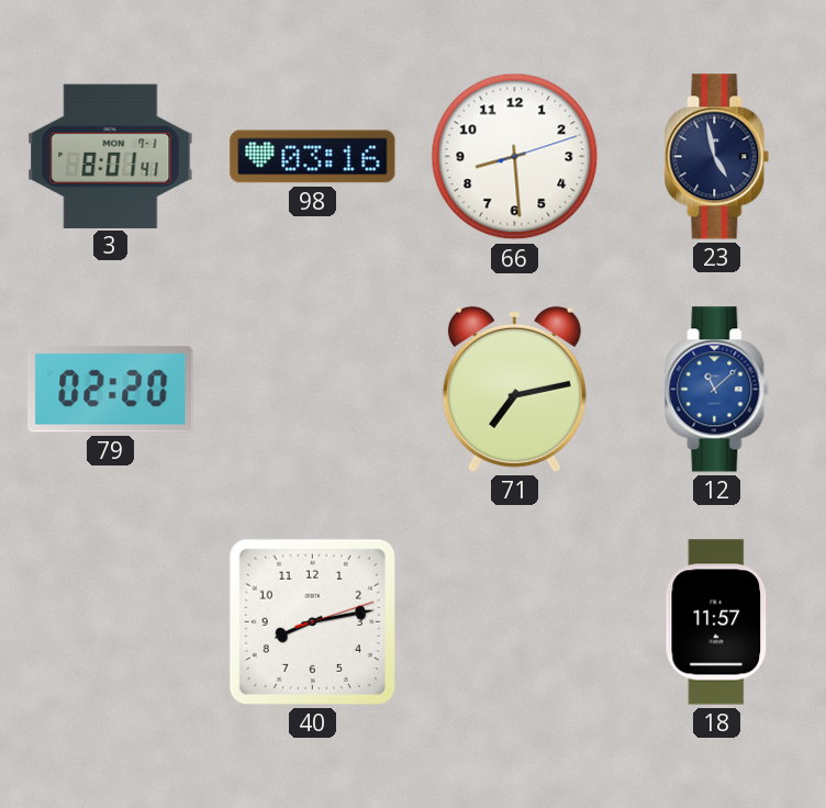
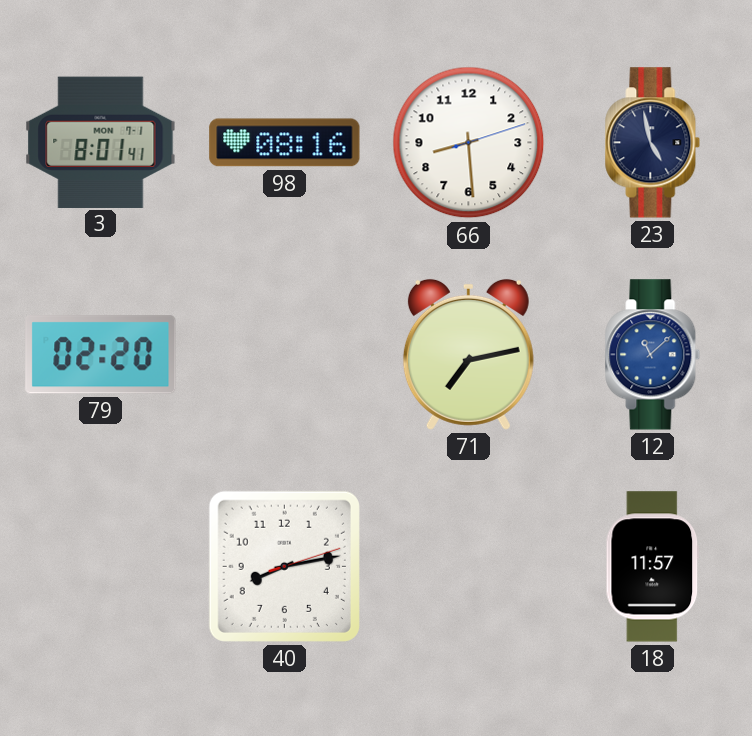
98: 03:16 -> 08:16
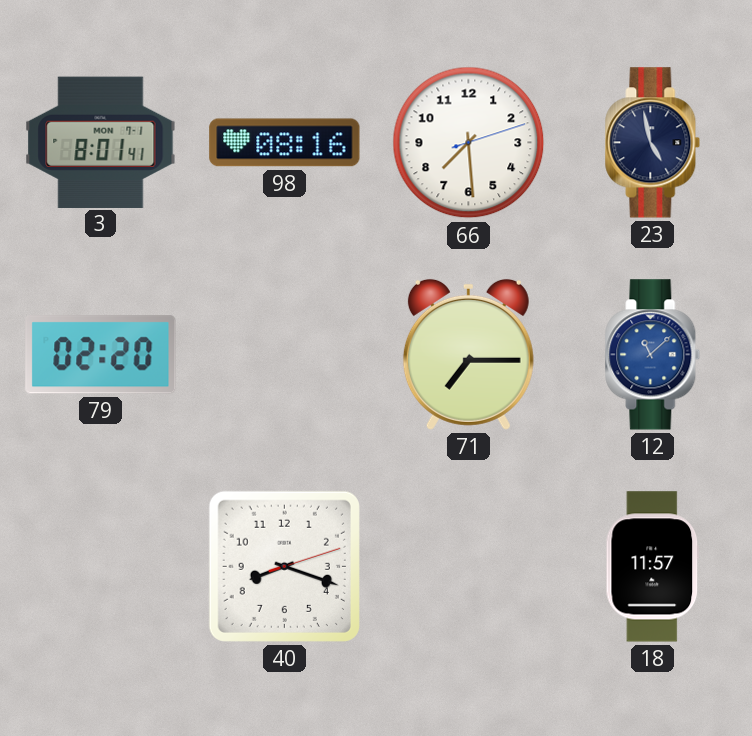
66: 8:29 -> 7:29
71: 7:13 -> 7:15
40: 8:13 -> 8:18
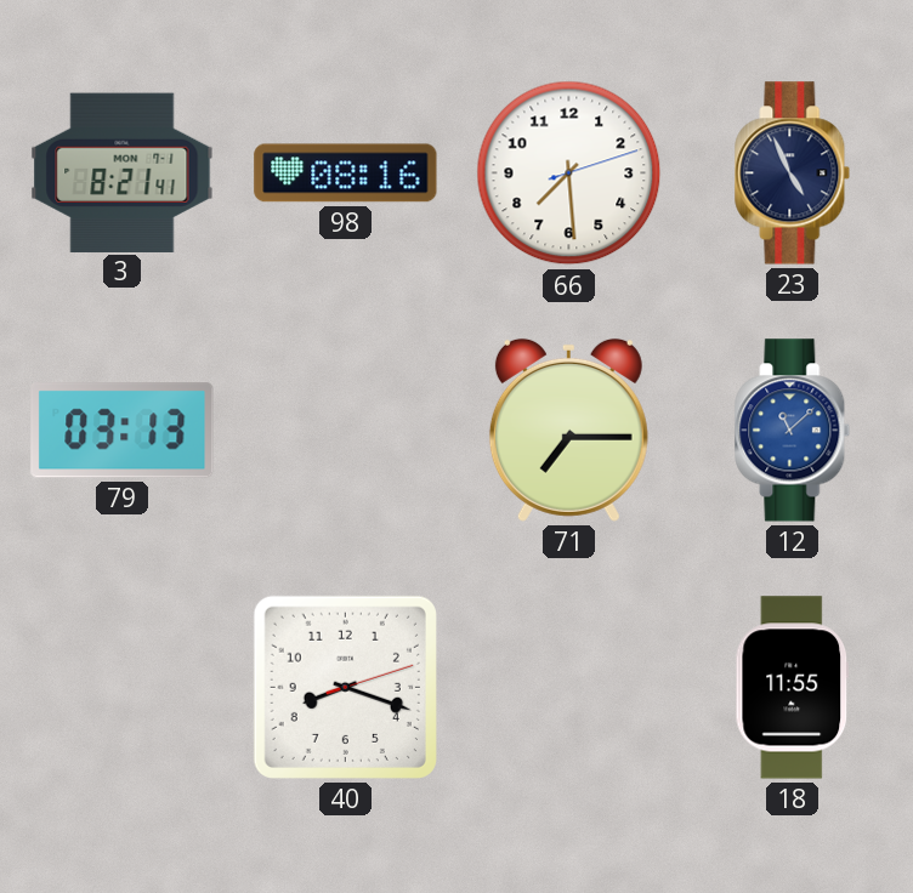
3: 8:01 -> 8:21
23: 4:58 -> 4:56
79: 02:20 -> 03:13
18: 11:57 -> 11:55
